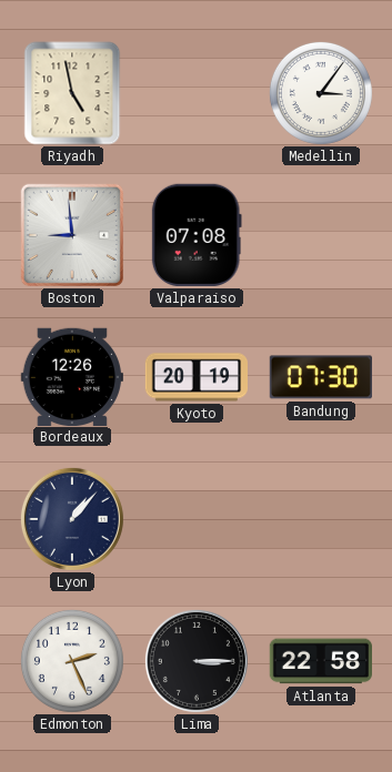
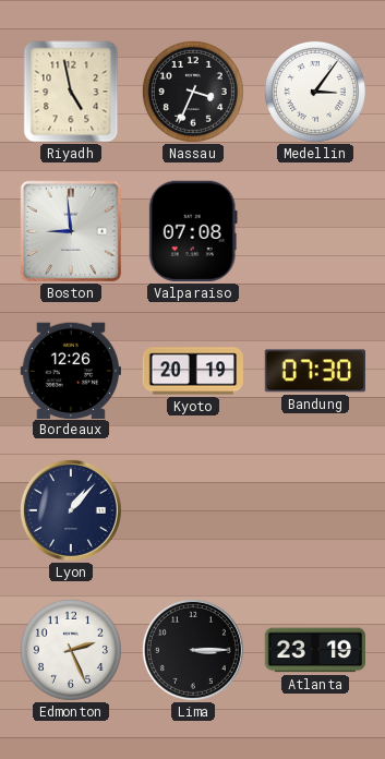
Nassau: none -> 3:34
Atlanta: 22:58 -> 23:19
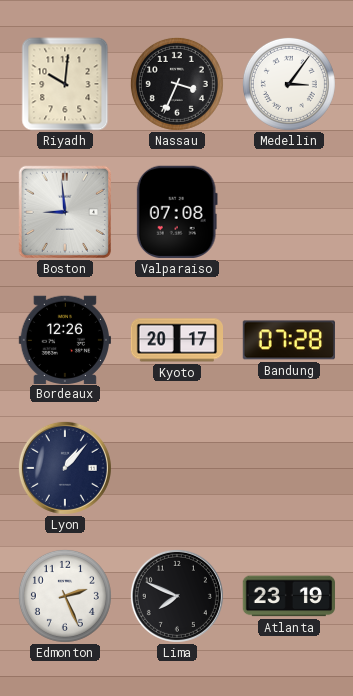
Riyadh: 4:58 -> 10:01
Kyoto: 20:19 -> 20:17
Bandung: 07:30 -> 07:28
Lima: 3:15 -> 7:49
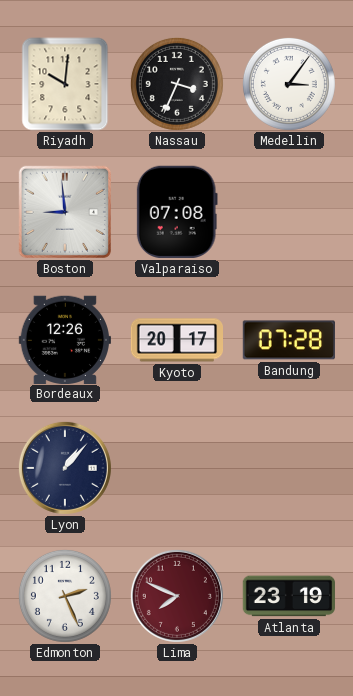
Lima dial: black -> burgundy
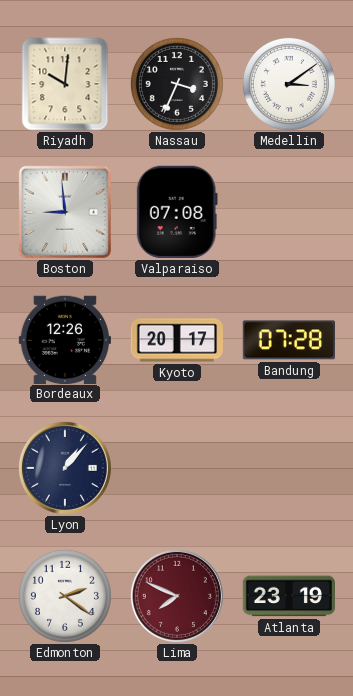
Medellin: 3:06 -> 3:09
Edmonton: 2:26 -> 2:21
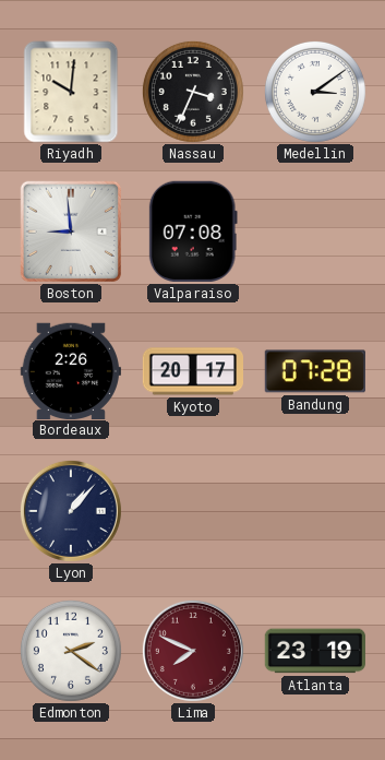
Bordeaux: 12:26 -> 2:26
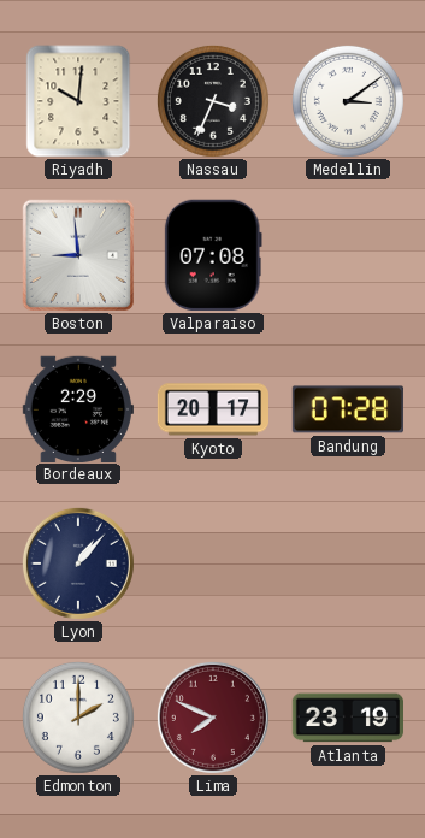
Bordeaux: 2:26 -> 2:29
Edmonton: 2:21 -> 2:00
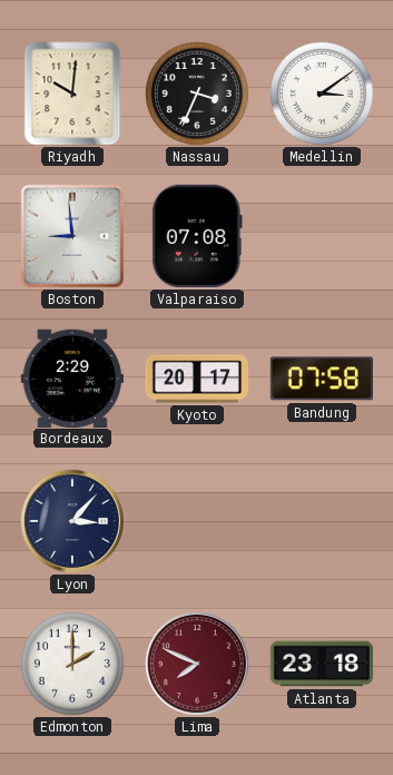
Bandung: 07:28 -> 07:58
Lyon: 1:07 -> 3:07
Atlanta: 23:19 -> 23:18
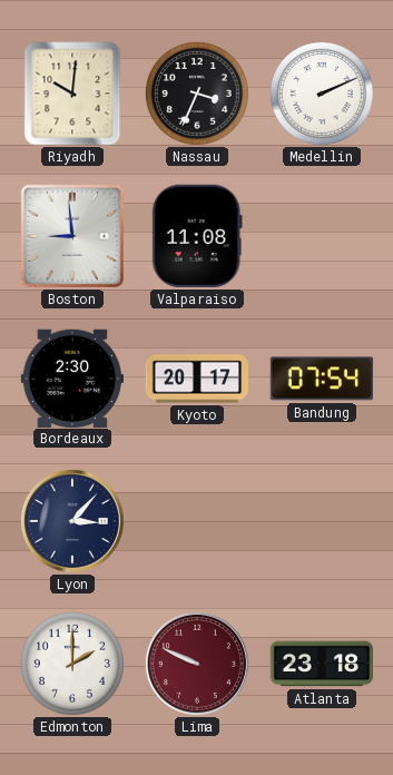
Medellin: 3:09 -> 2:11
Valparaiso: 07:08 -> 11:08
Bordeaux: 2:29 -> 2:30
Bandung: 07:58 -> 07:54
Lima: 7:49 -> 9:49
